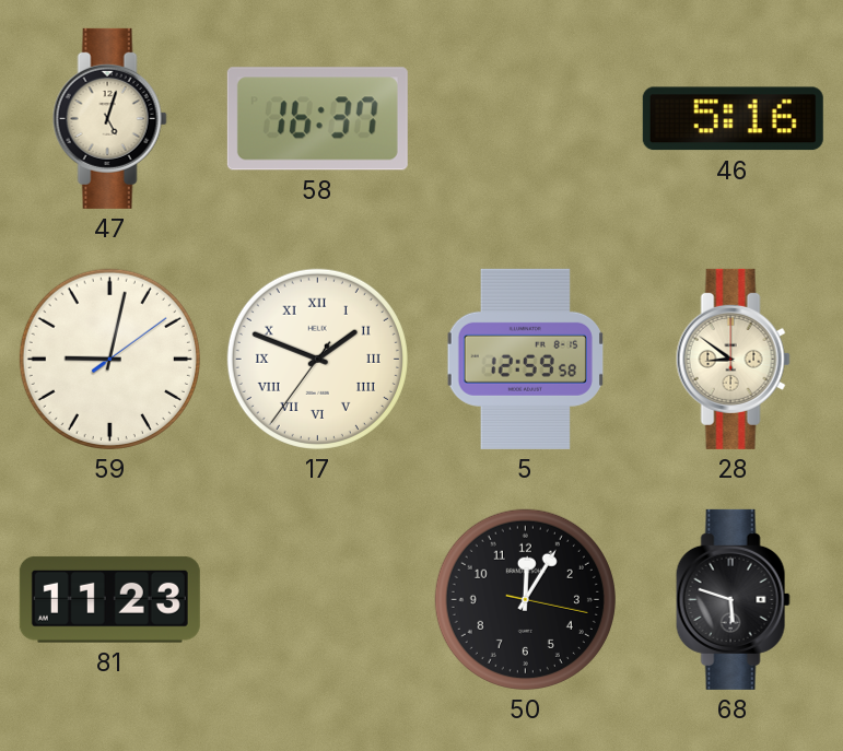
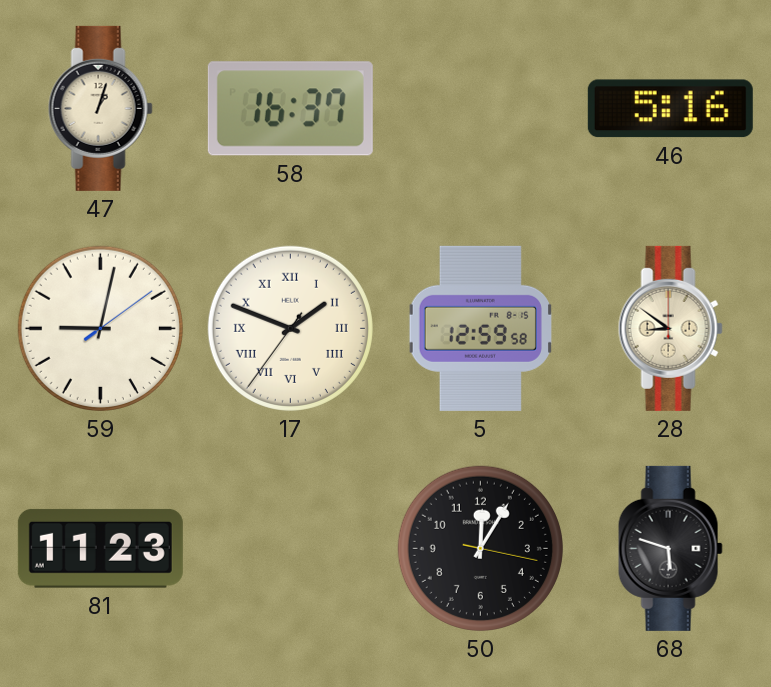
47: 5:03 -> 1:03
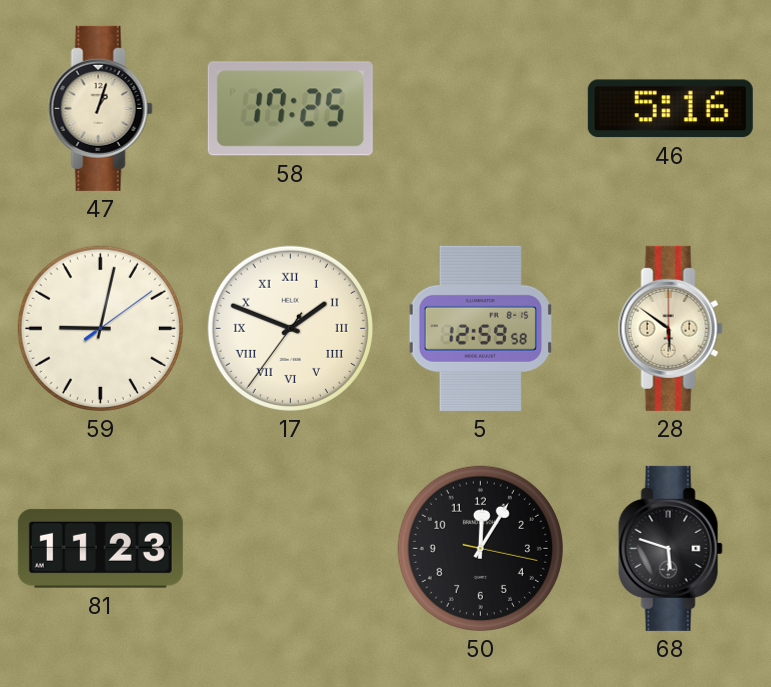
58: 16:37 -> 17:25
28: 8:51 -> 5:51
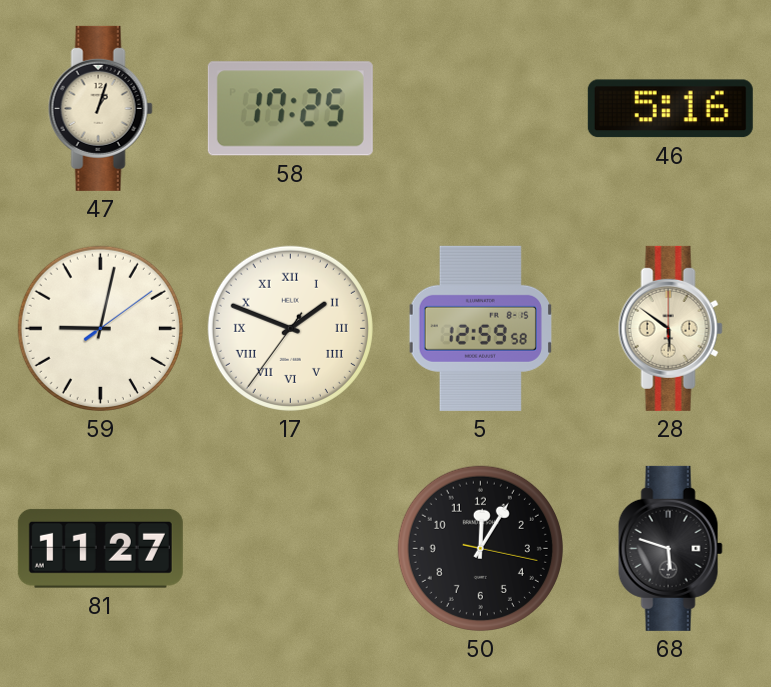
81: 11:23 -> 11:27
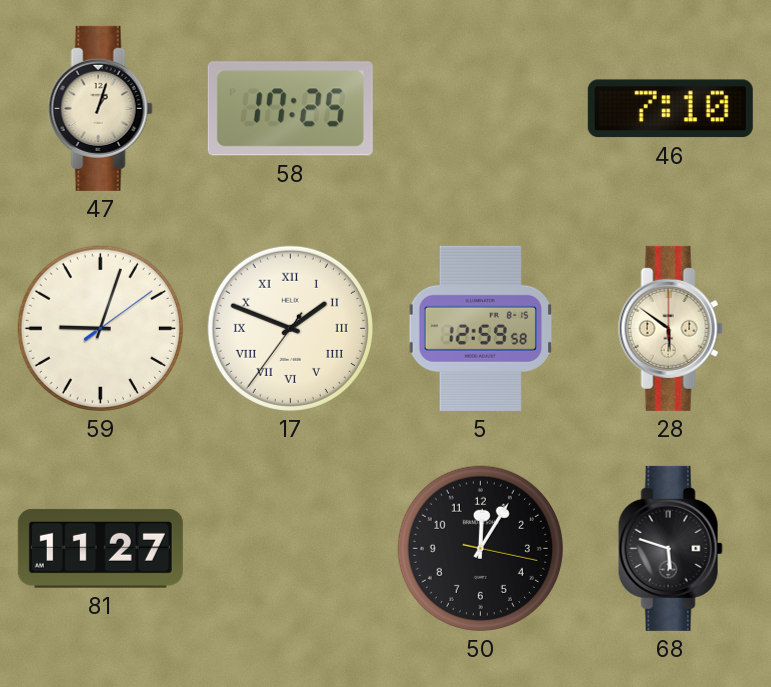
46: 5:16 -> 7:10
59: 9:02 -> 9:03
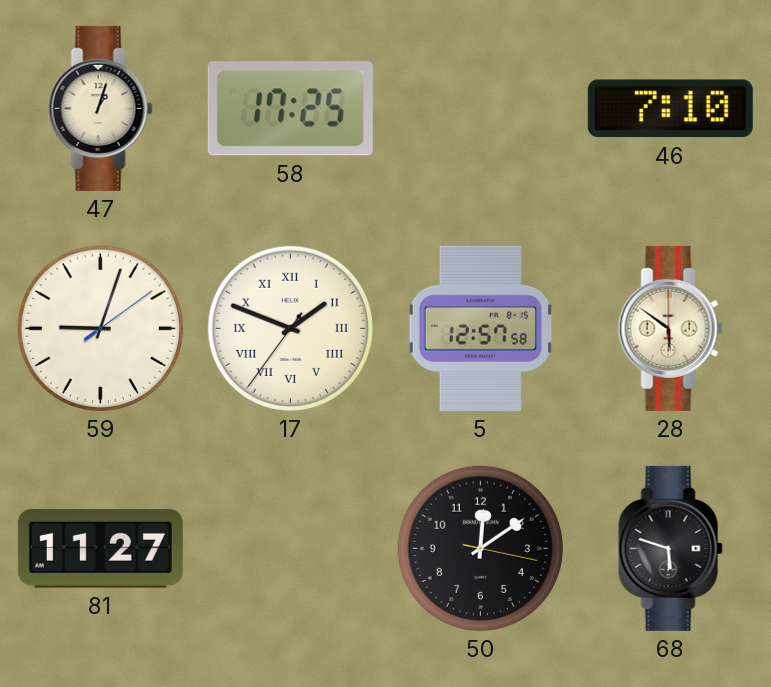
5: 12:59 -> 12:57
50: 12:05 -> 12:09
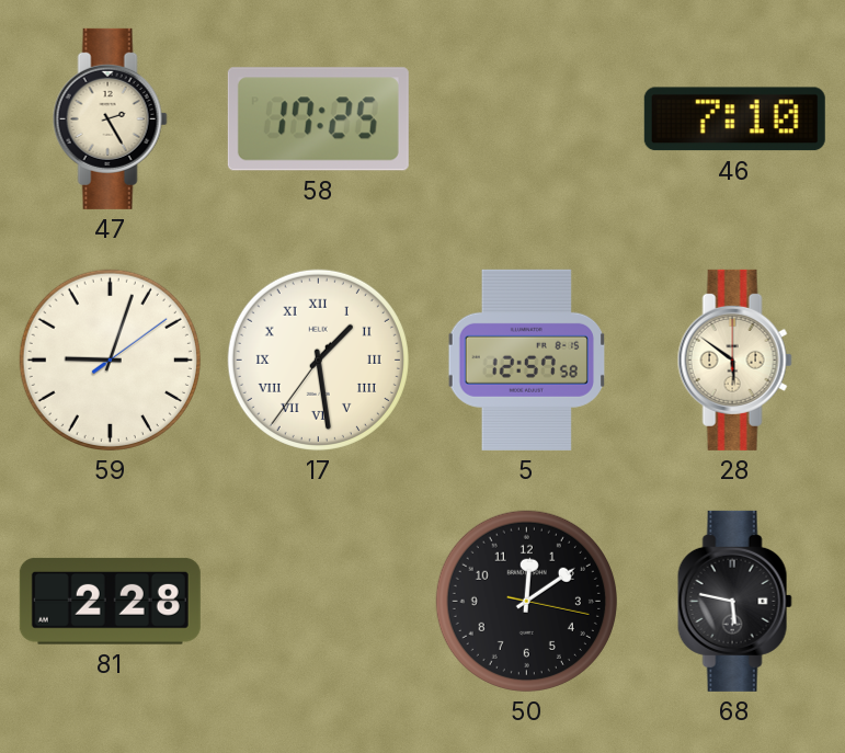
47: 1:03 -> 2:25
17: 1:48 -> 1:28
81: 11:27 -> 2:28
68: 5:48 -> 5:47
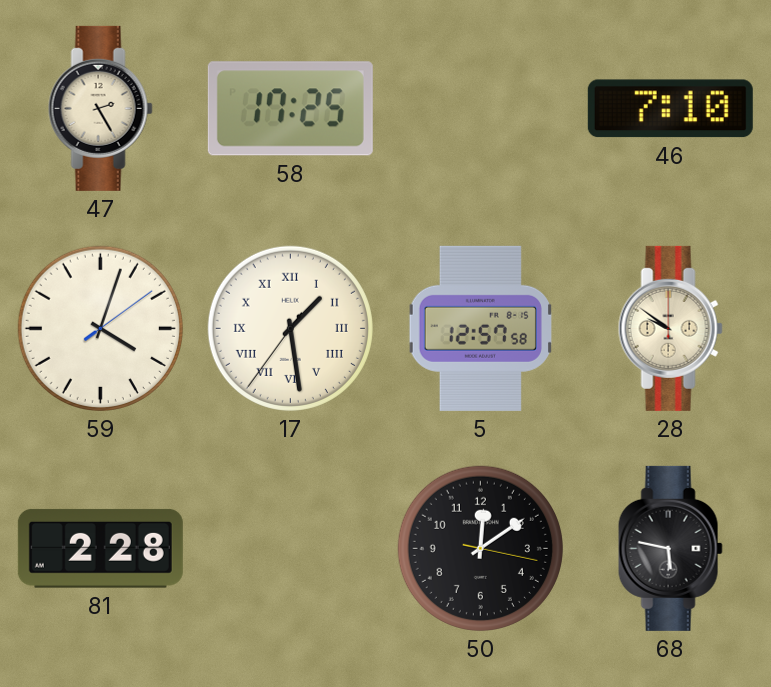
59: 9:03 -> 4:03
28: 5:51 -> 9:51
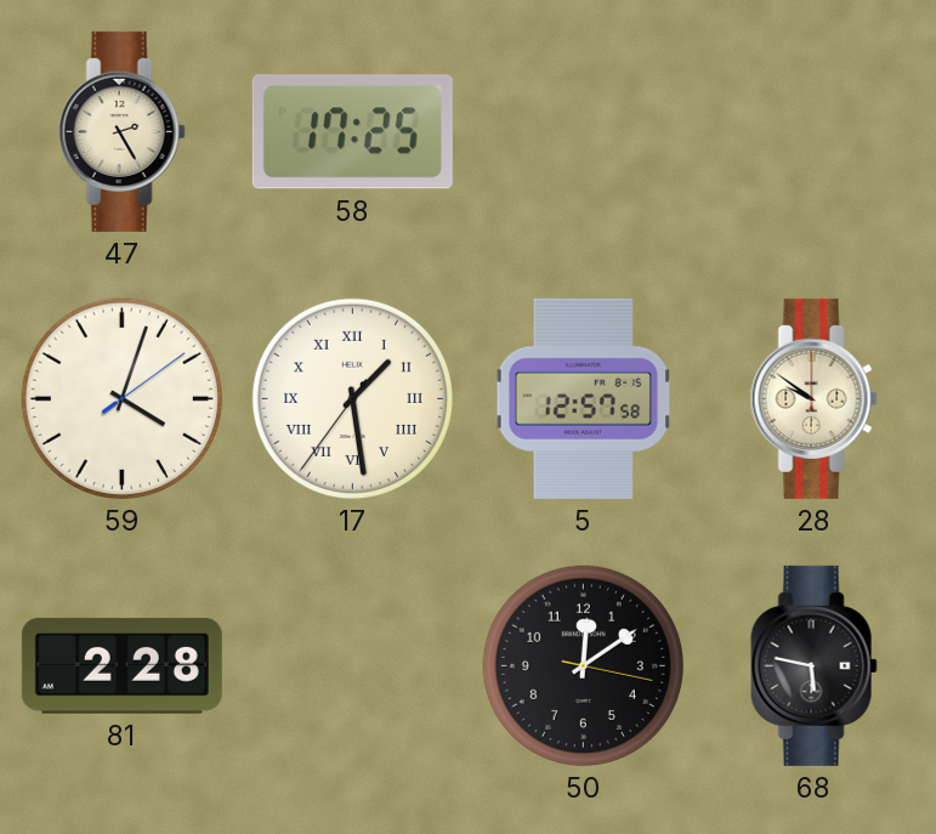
46: 7:10 -> none
